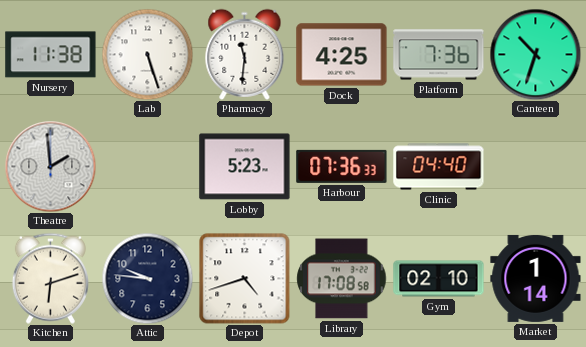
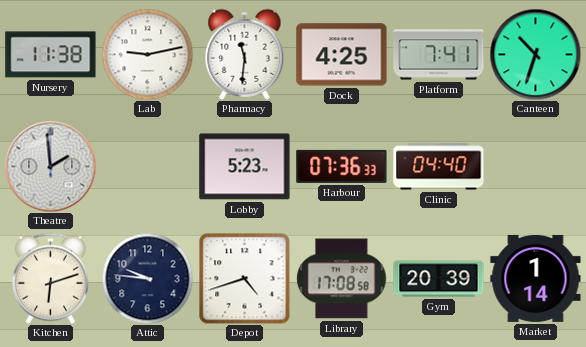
Lab: 5:27 -> 9:13
Platform: 7:36 -> 7:41
Gym: 02:10 -> 20:39
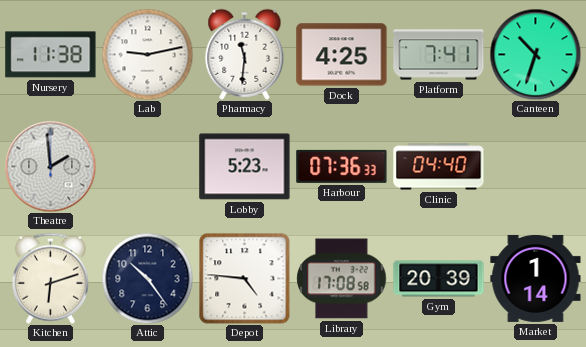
Attic: 9:46 -> 10:24
Depot: 4:42 -> 4:46
